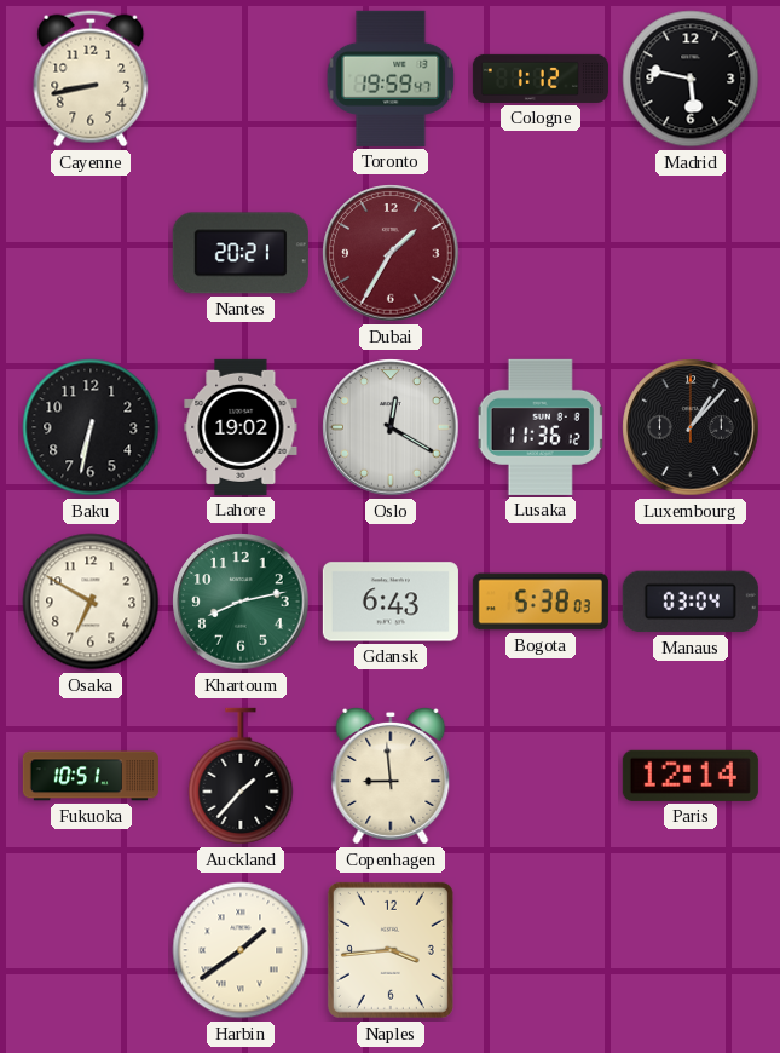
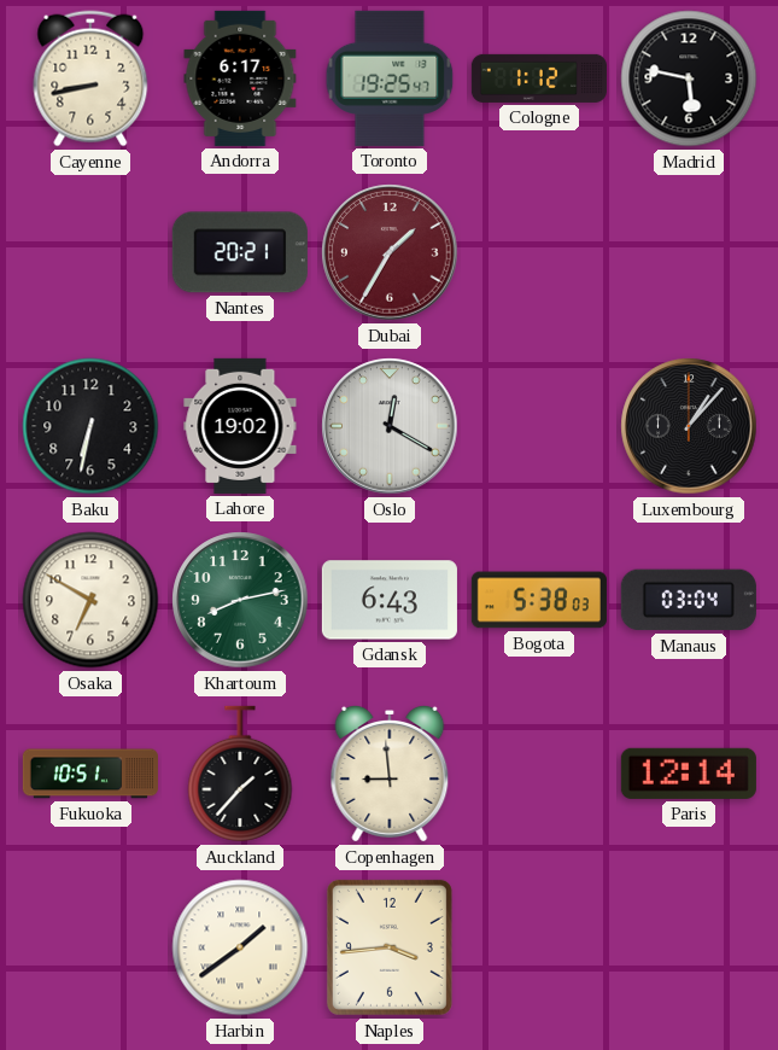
Andorra: none -> 6:17
Toronto: 19:59 -> 19:25
Lusaka: 11:36 -> none
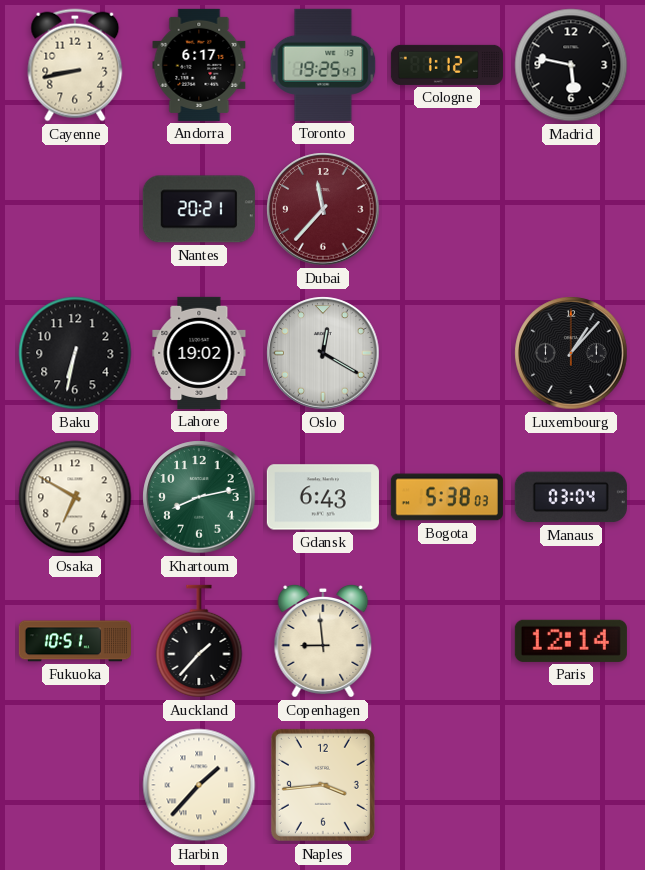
Dubai: 1:35 -> 11:37
Harbin: 1:39 -> 1:37
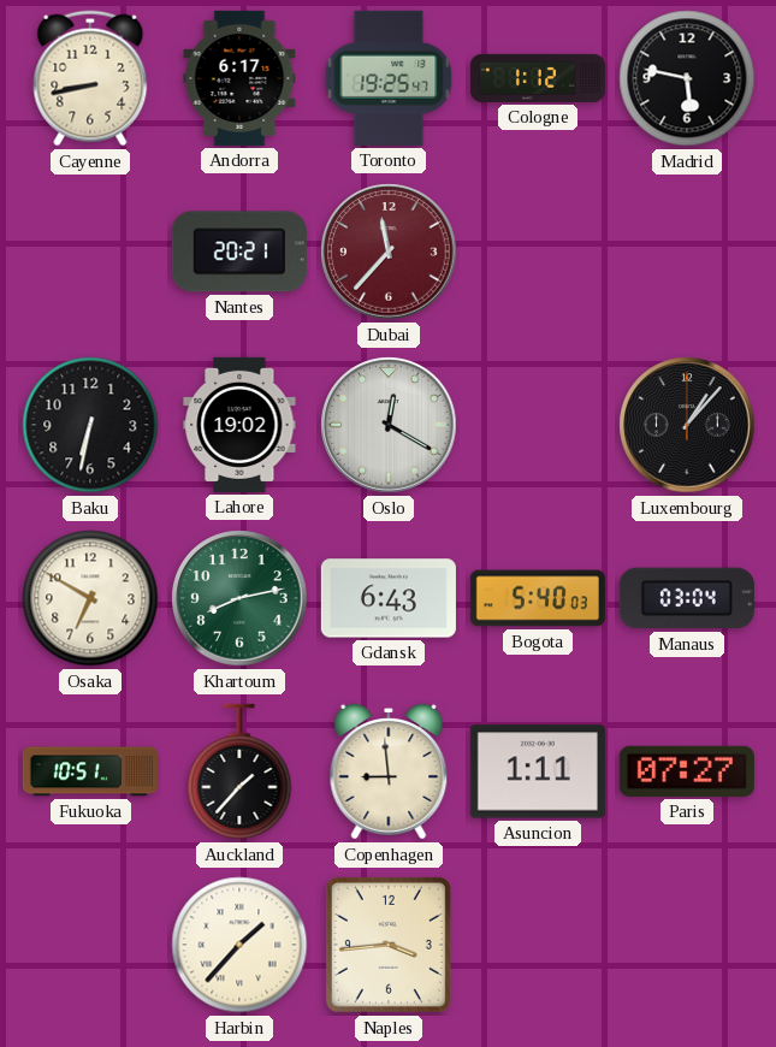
Bogota: 5:38 -> 5:40
Asuncion: none -> 1:11
Paris: 12:14 -> 07:27
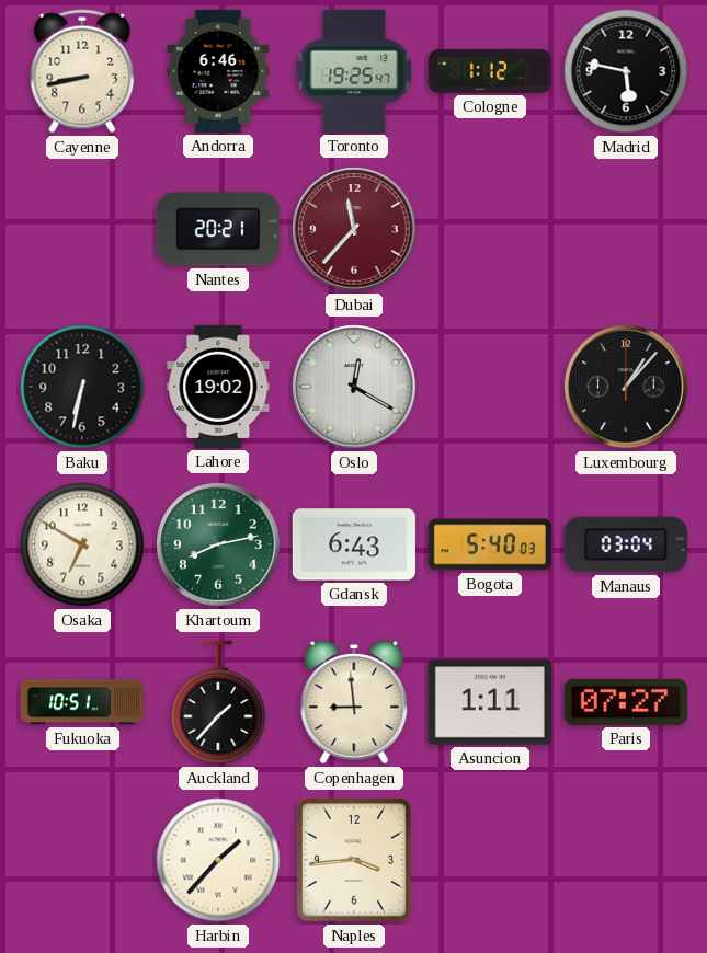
Andorra: 6:17 -> 6:46
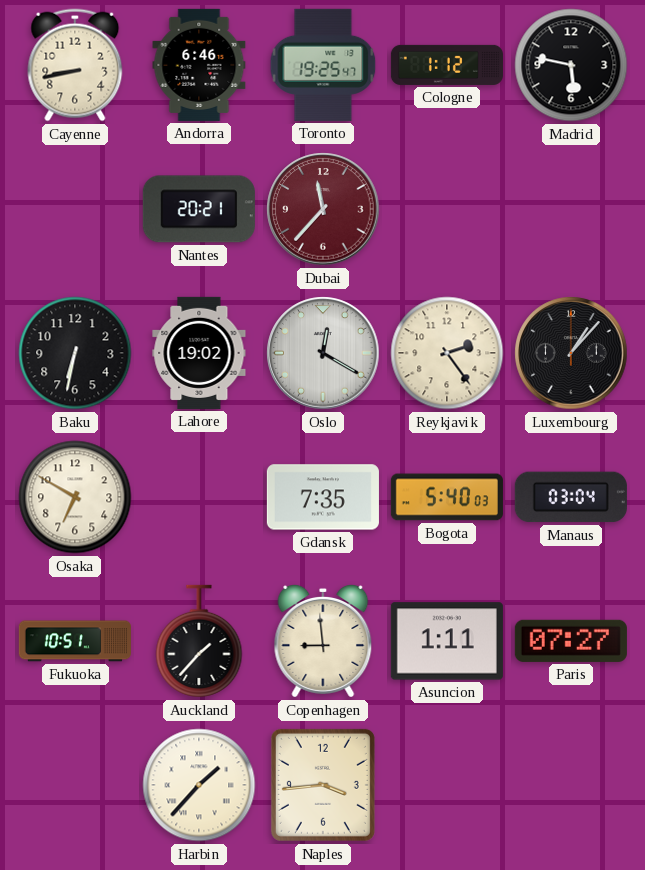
Reykjavik: none -> 2:24
Khartoum: 8:13 -> none
Gdansk: 6:43 -> 7:35
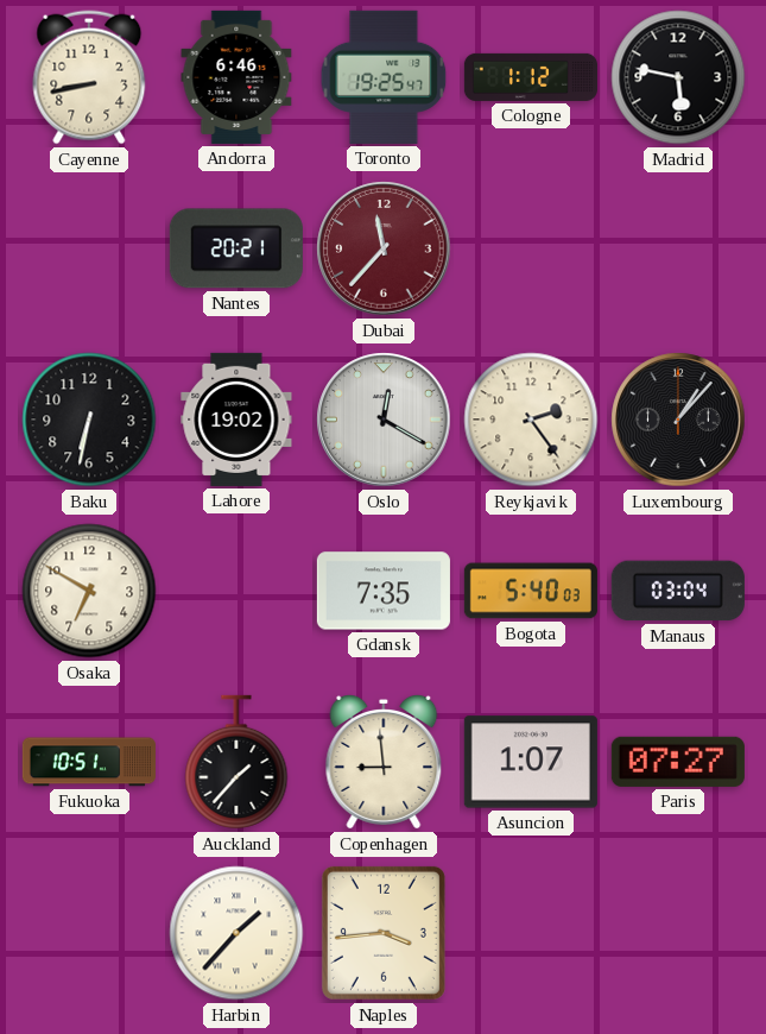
Asuncion: 1:11 -> 1:07
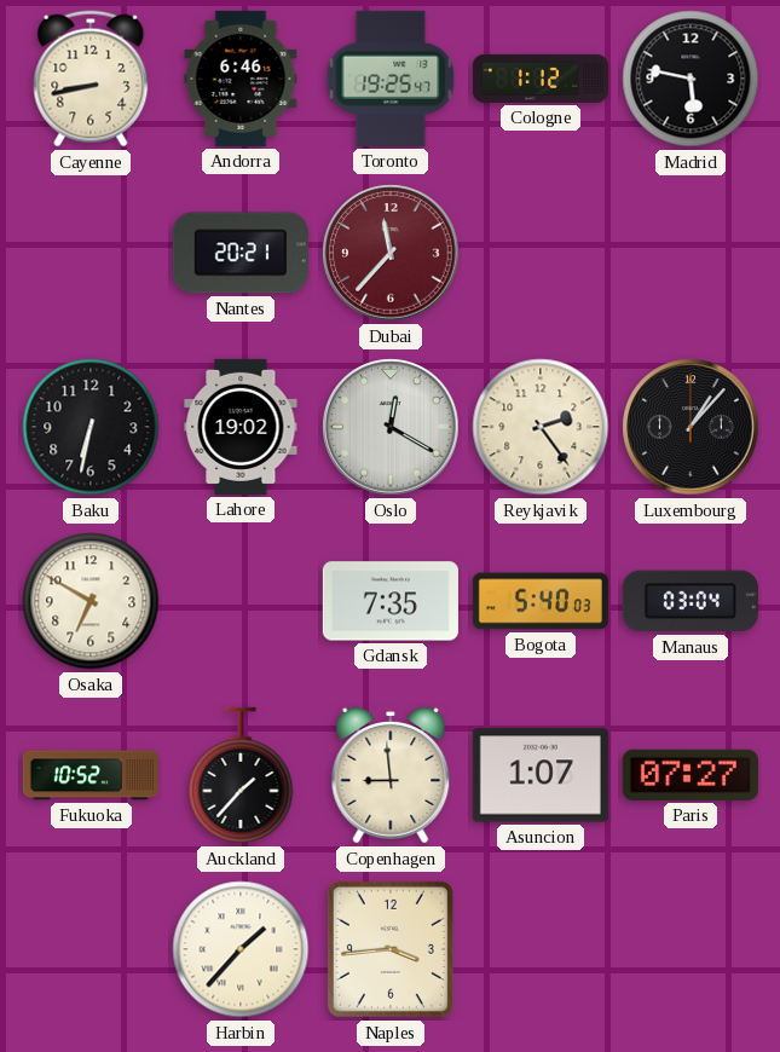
Fukuoka: 10:51 -> 10:52
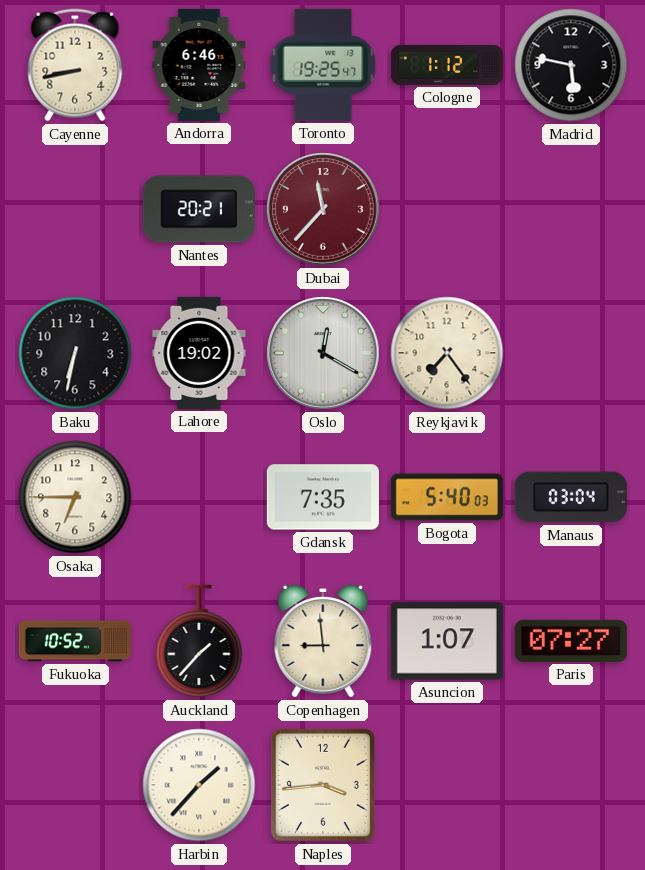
Reykjavik: 2:24 -> 7:24
Luxembourg: 1:07 -> none
Osaka: 6:50 -> 6:45
